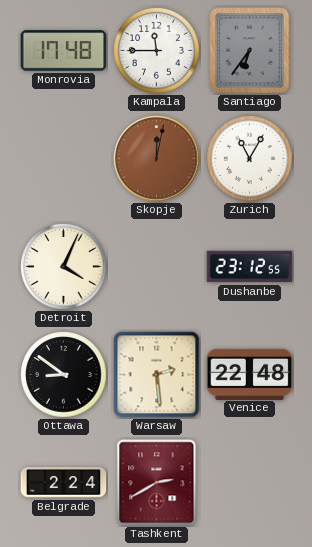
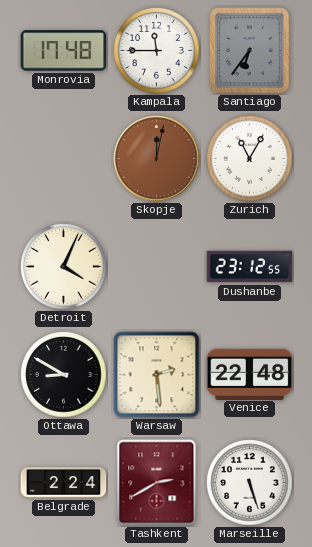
Ottawa: 8:51 -> 8:50
Marseille: none -> 5:27
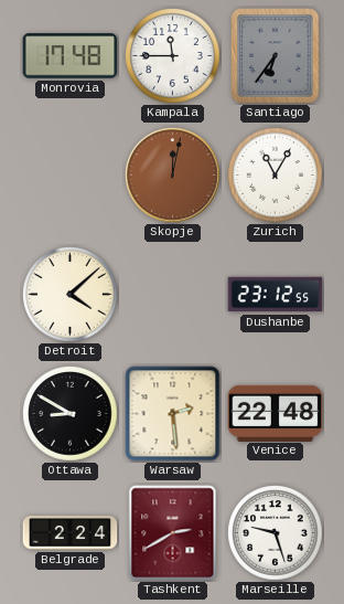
Detroit: 4:04 -> 4:08
Marseille: 5:27 -> 9:27
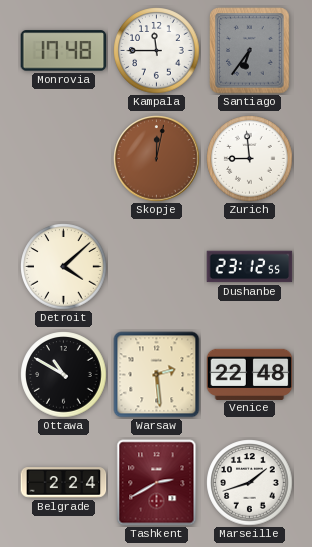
Zurich: 11:05 -> 8:59
Ottawa: 8:50 -> 10:50
Marseille: 9:27 -> 1:42
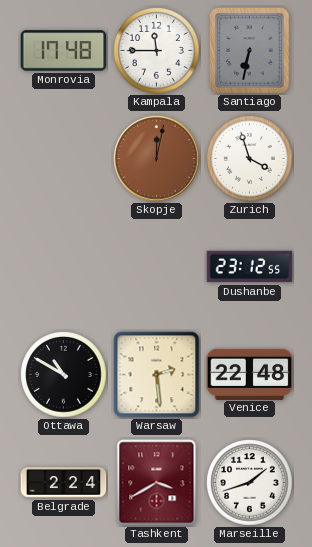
Santiago: 6:36 -> 6:32
Zurich: 8:59 -> 3:57
Detroit: 4:08 -> none
Tashkent: 2:40 -> 3:40
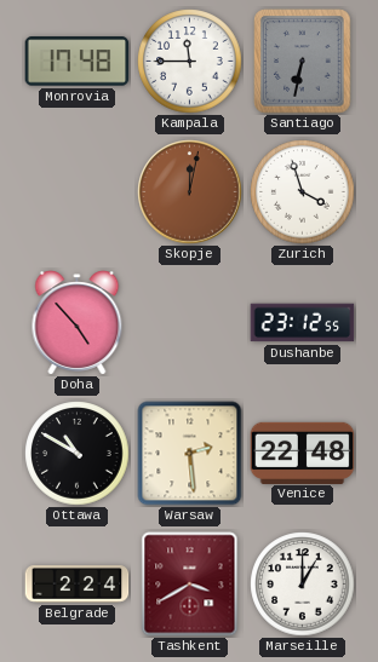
Doha: none -> 4:53
Marseille: 1:42 -> 1:00
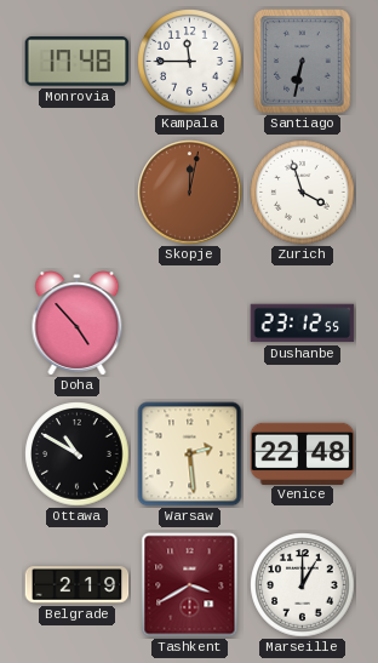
Belgrade: 2:24 -> 2:19
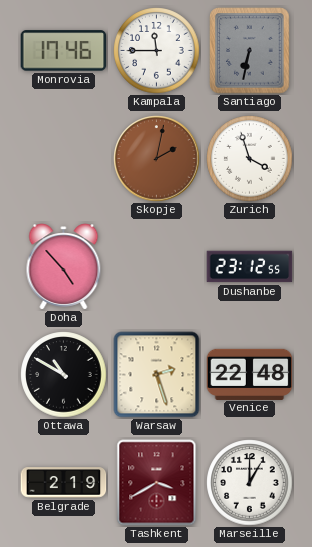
Monrovia: 17:48 -> 17:46
Skopje: 12:02 -> 2:02
Warsaw: 2:29 -> 2:27
